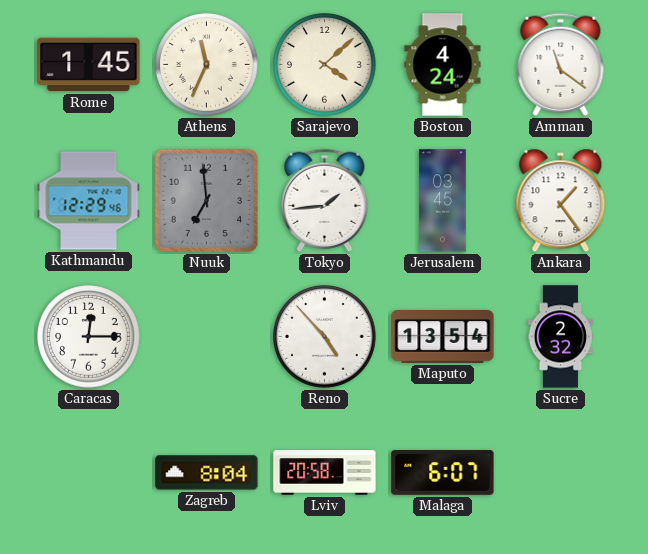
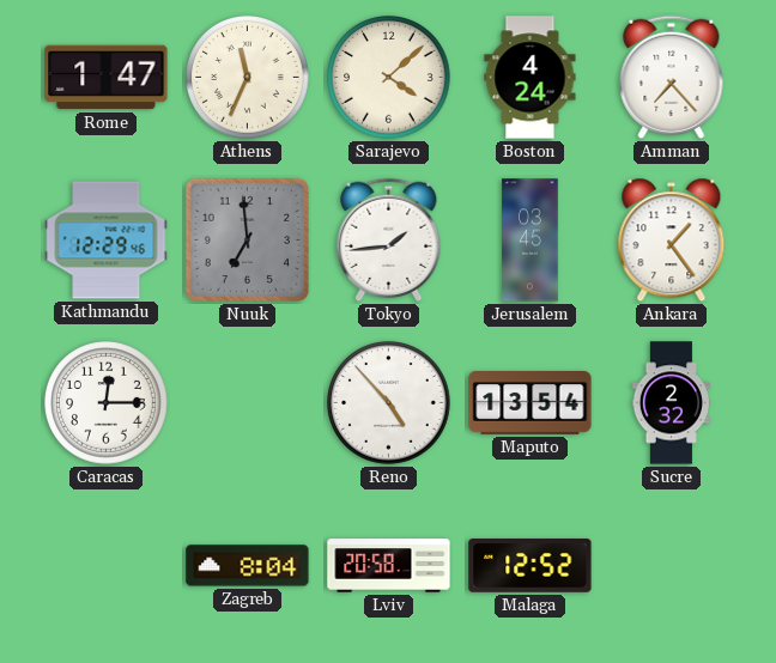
Rome: 1:45 -> 1:47
Amman: 11:21 -> 7:23
Malaga: 6:07 -> 12:52
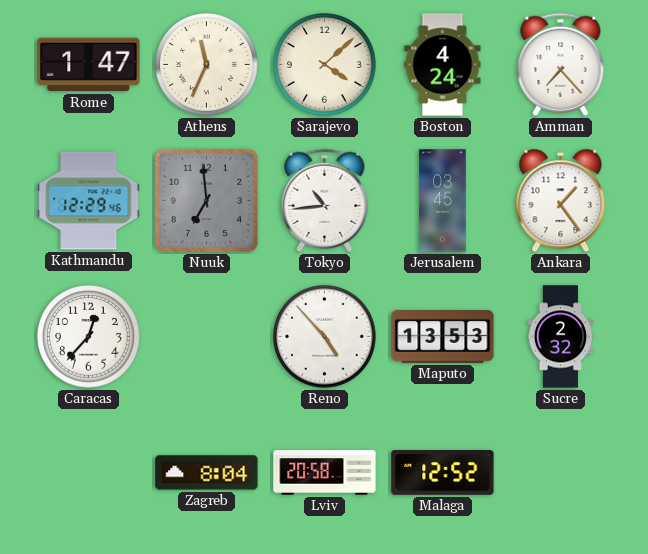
Tokyo: 1:44 -> 10:44
Caracas: 12:15 -> 12:37
Maputo: 13:54 -> 13:53
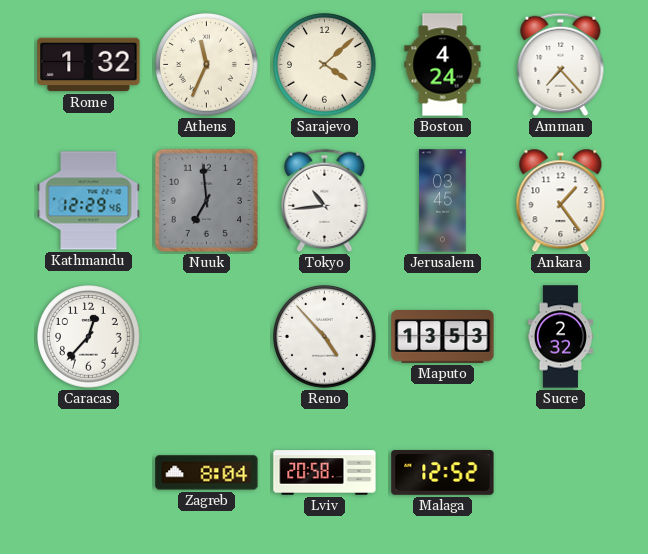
Rome: 1:47 -> 1:32
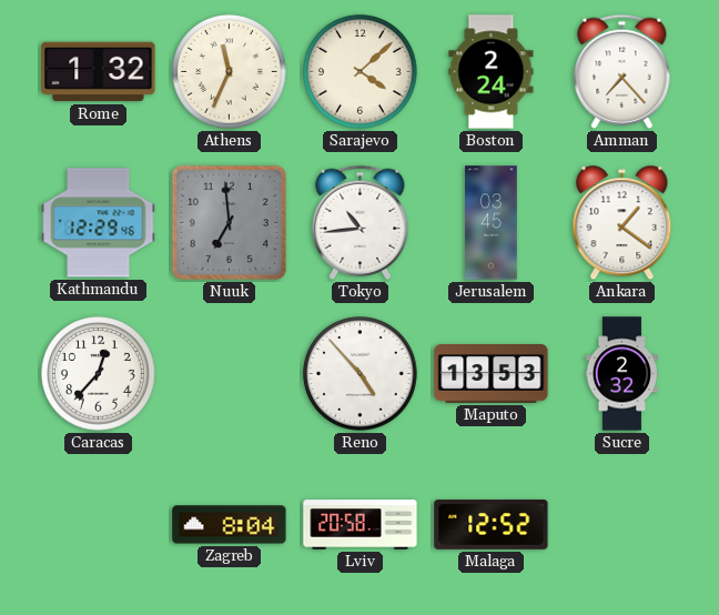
Boston: 4:24 -> 2:24
Ankara: 1:24 -> 1:21
